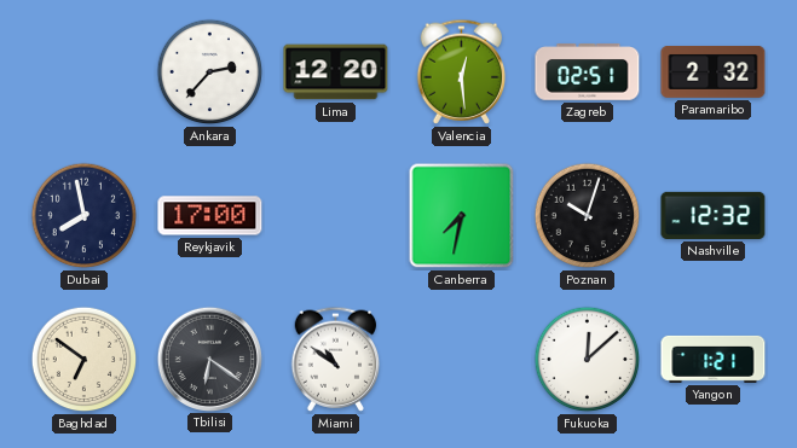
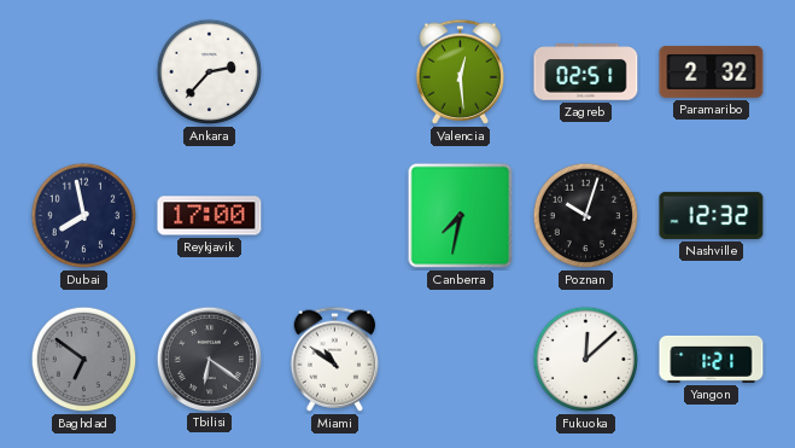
Lima: 12:20 -> none
Baghdad dial: cream -> grey
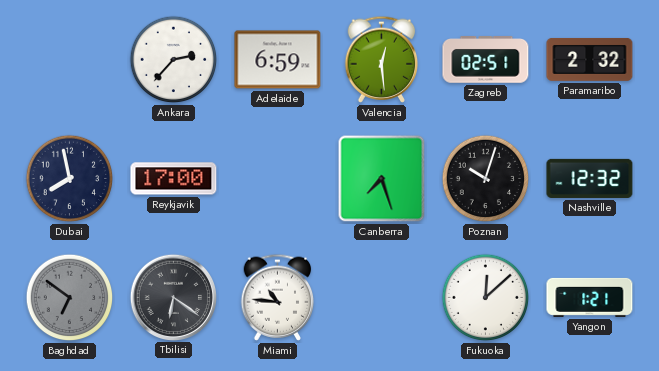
Adelaide: none -> 6:59
Canberra: 7:32 -> 7:27
Miami: 10:51 -> 10:46
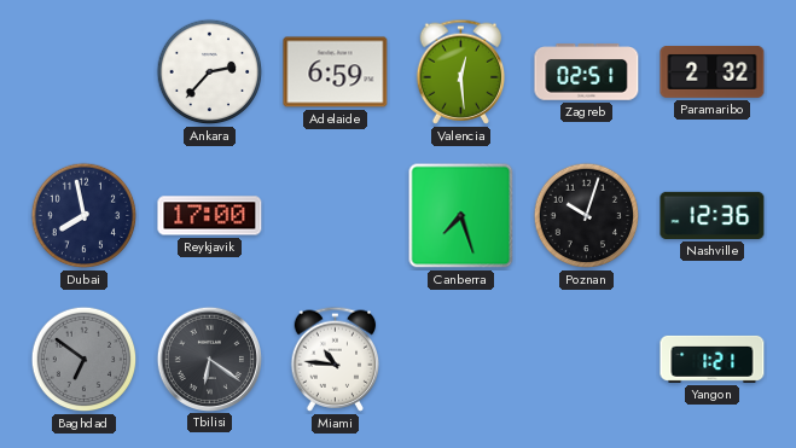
Nashville: 12:32 -> 12:36
Fukuoka: 12:08 -> none
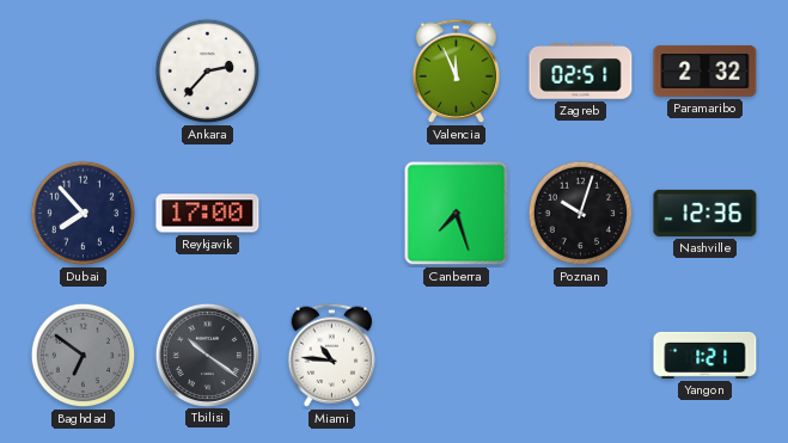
Adelaide: 6:59 -> none
Valencia: 12:29 -> 11:56
Dubai: 7:58 -> 7:53
Tbilisi: 6:21 -> 10:21
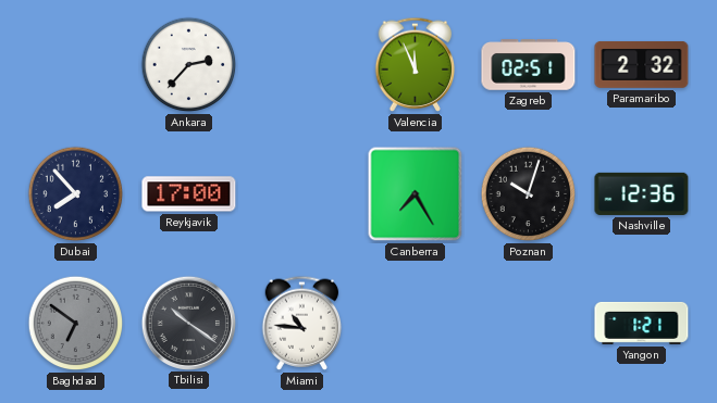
Canberra: 7:27 -> 7:25
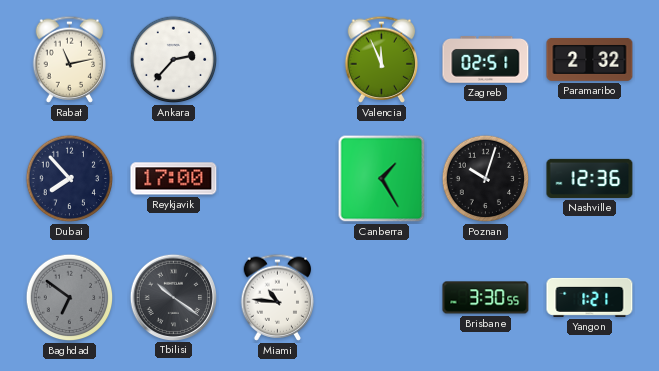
Rabat: none -> 11:13
Canberra: 7:25 -> 1:25
Brisbane: none -> 3:30
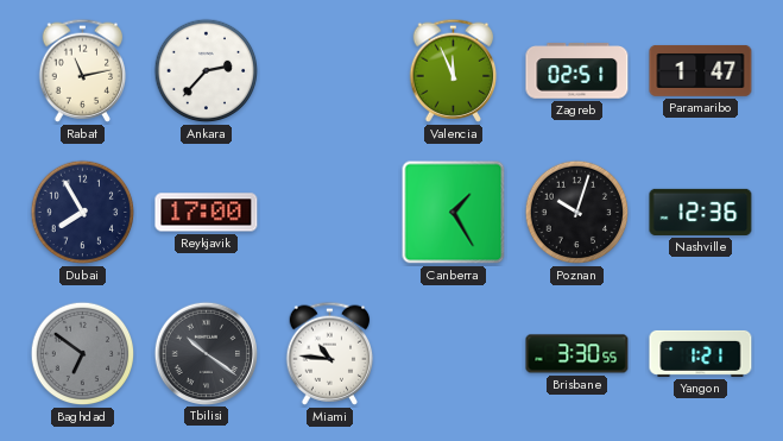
Paramaribo: 2:32 -> 1:47
Dubai: 7:53 -> 7:55
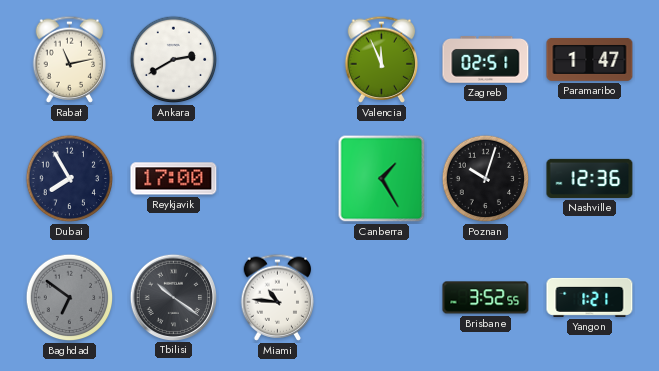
Ankara: 2:37 -> 2:40
Brisbane: 3:30 -> 3:52
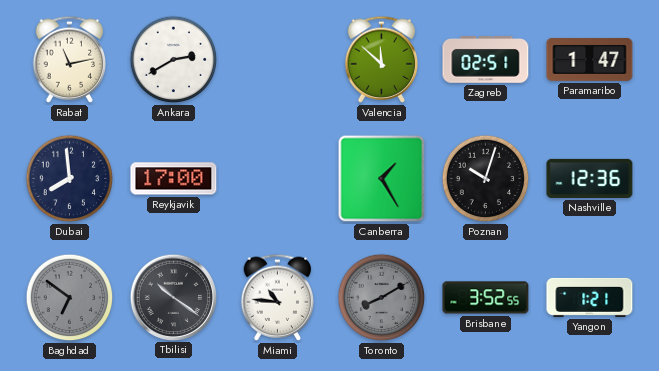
Valencia: 11:56 -> 11:52
Dubai: 7:55 -> 7:59
Toronto: none -> 8:10
